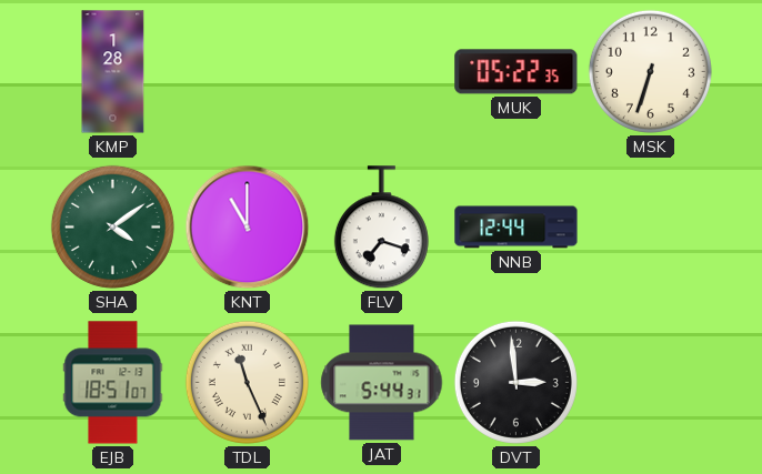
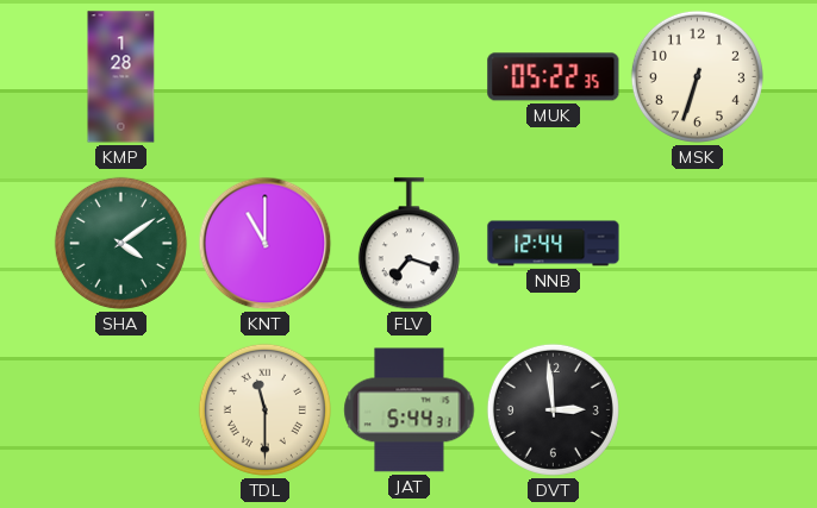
EJB: 18:51 -> none
TDL: 11:26 -> 11:30
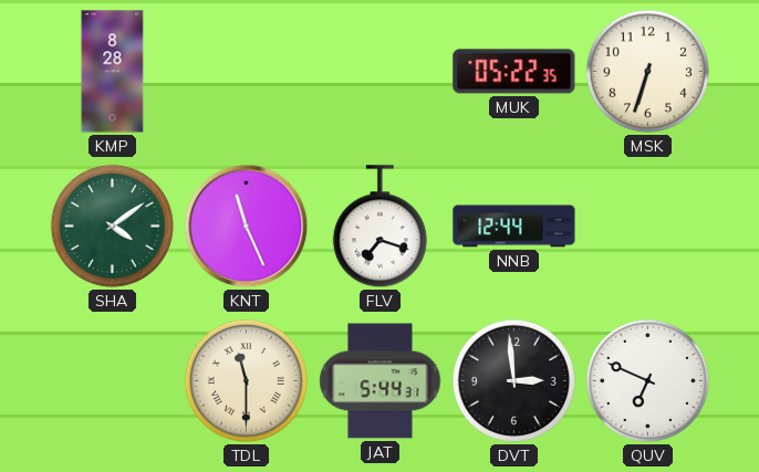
KMP: 1:28 -> 8:28
KNT: 11:00 -> 11:26
QUV: none -> 6:49
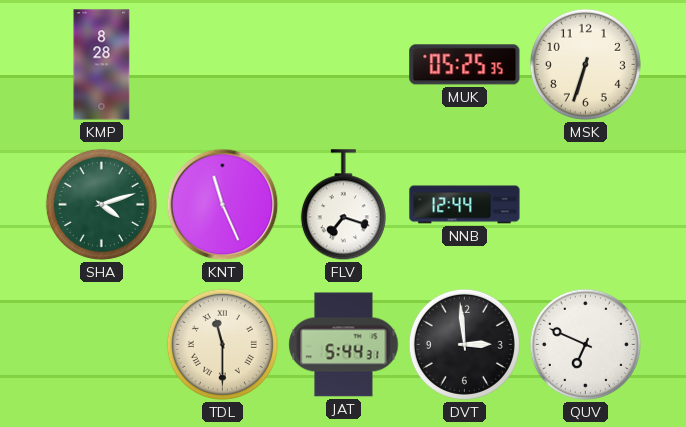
MUK: 05:22 -> 05:25
SHA: 4:09 -> 4:12
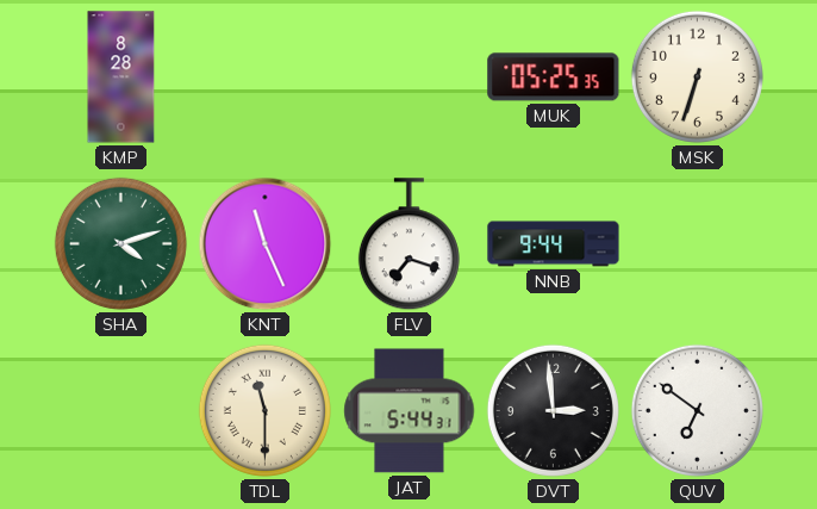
NNB: 12:44 -> 9:44
QUV: 6:49 -> 6:51
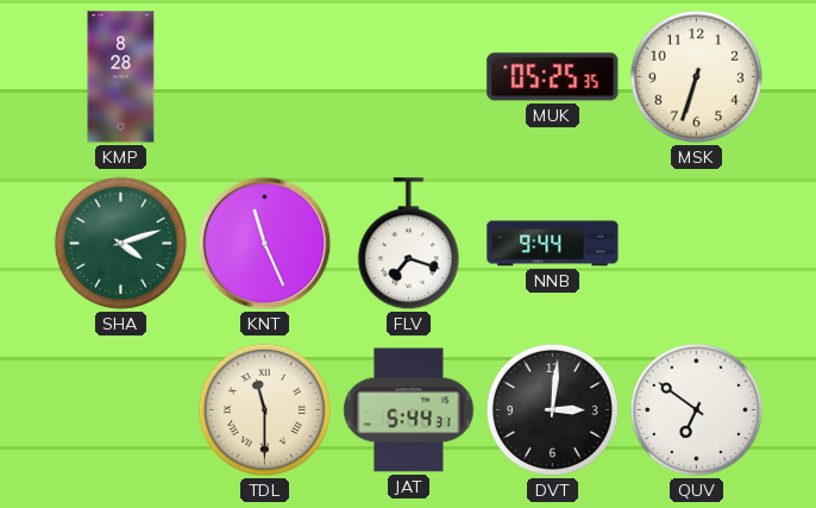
DVT: 2:59 -> 3:01
